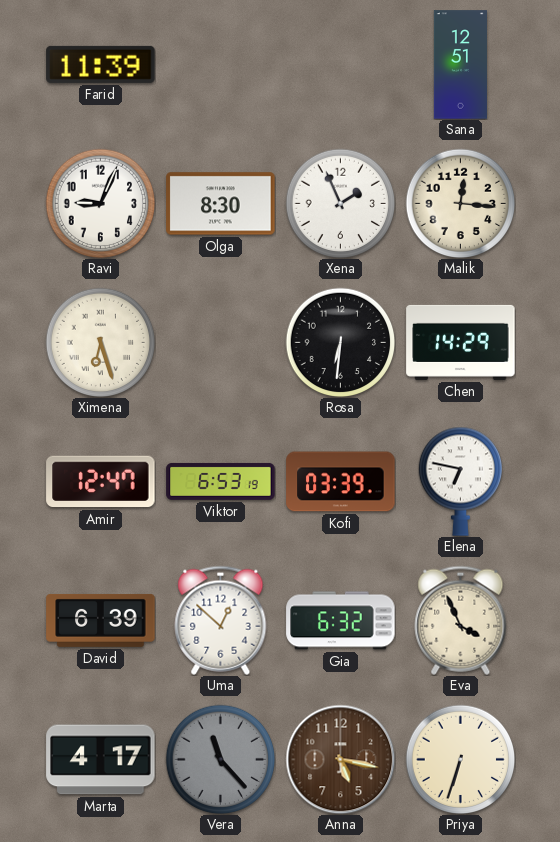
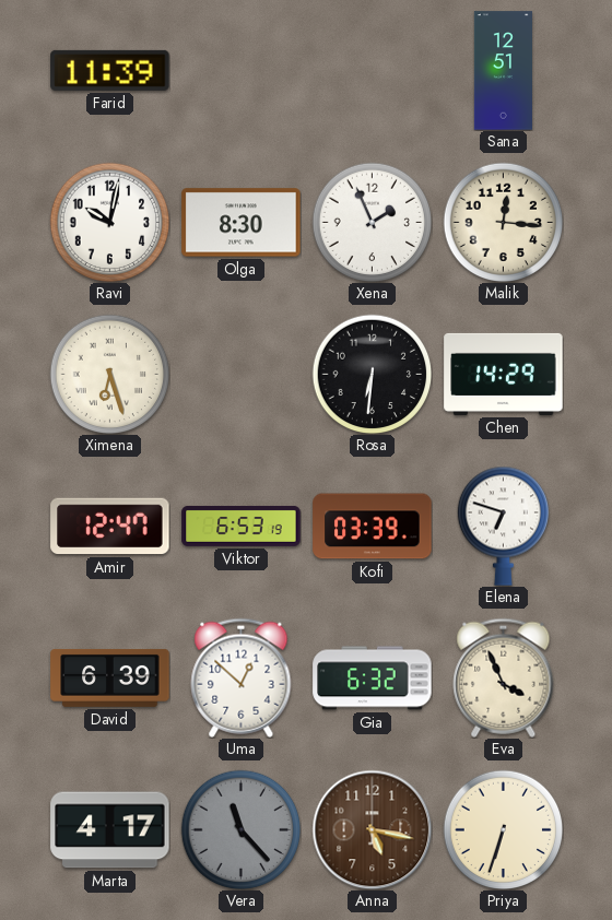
Ravi: 9:04 -> 10:02
Elena: 6:47 -> 6:48
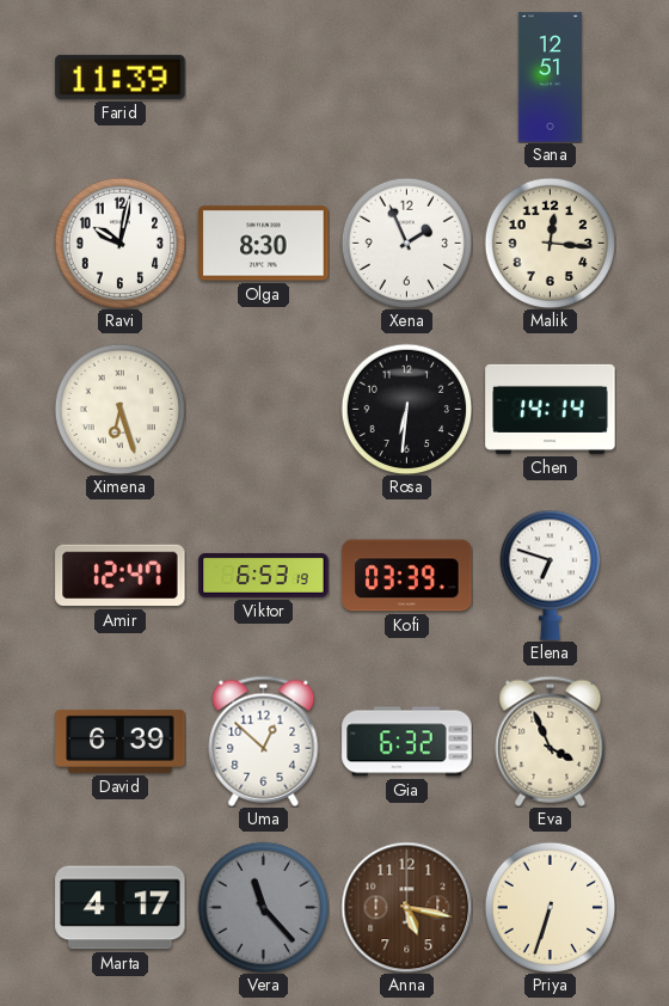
Chen: 14:29 -> 14:14
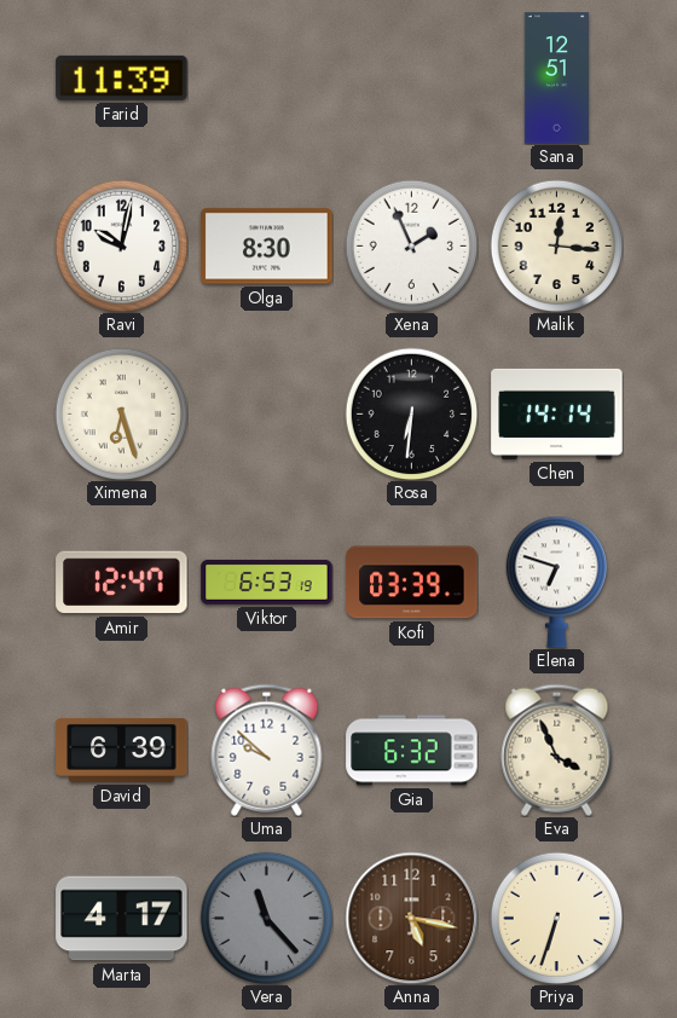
Uma: 12:52 -> 9:52
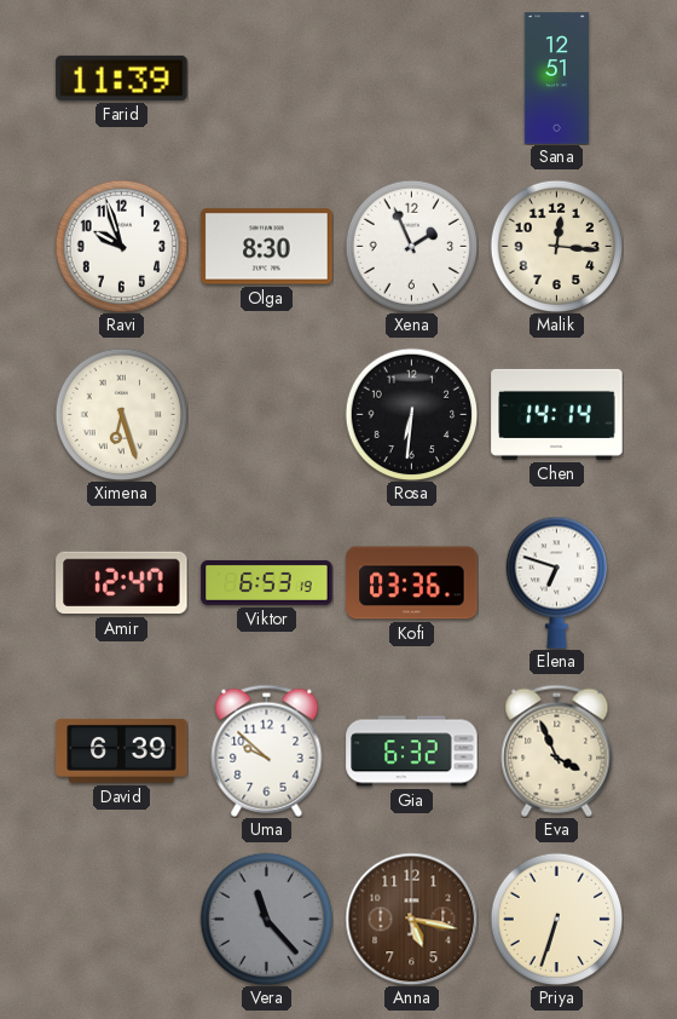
Ravi: 10:02 -> 9:57
Kofi: 03:39 -> 03:36
Marta: 4:17 -> none
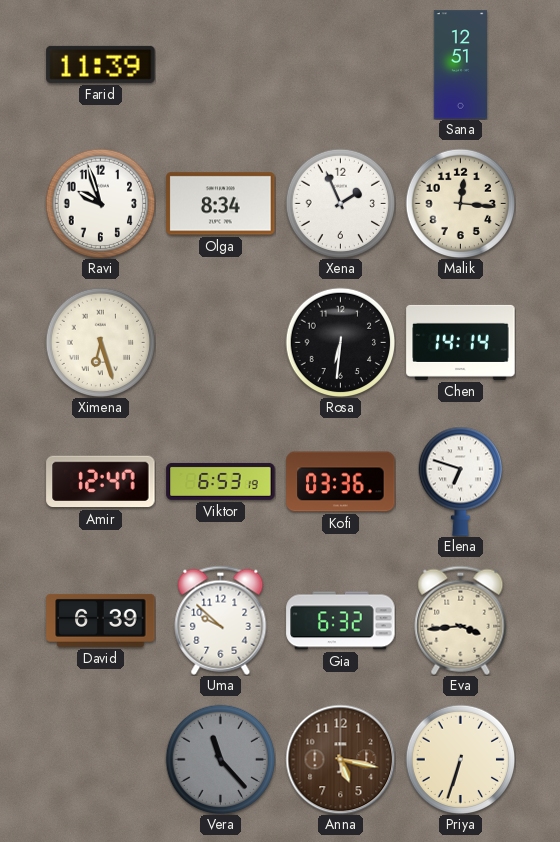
Olga: 8:30 -> 8:34
Eva: 3:56 -> 3:44
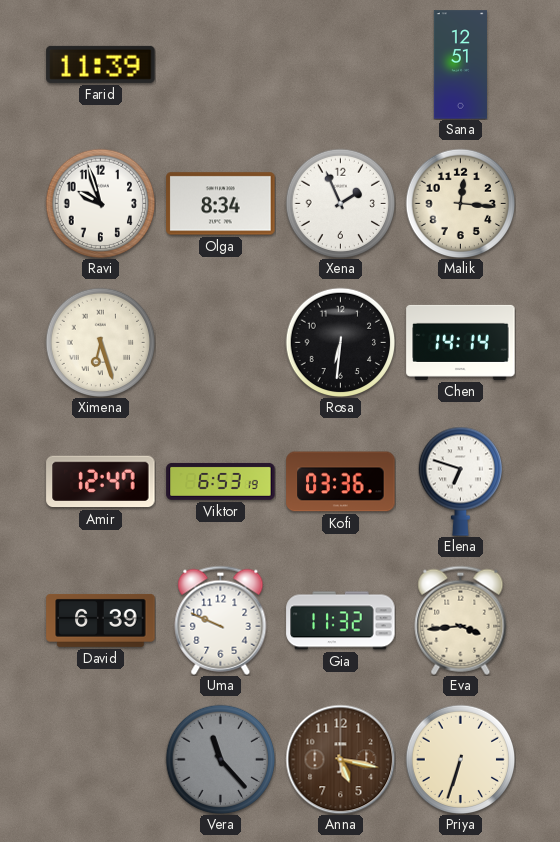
Uma: 9:52 -> 9:49
Gia: 6:32 -> 11:32
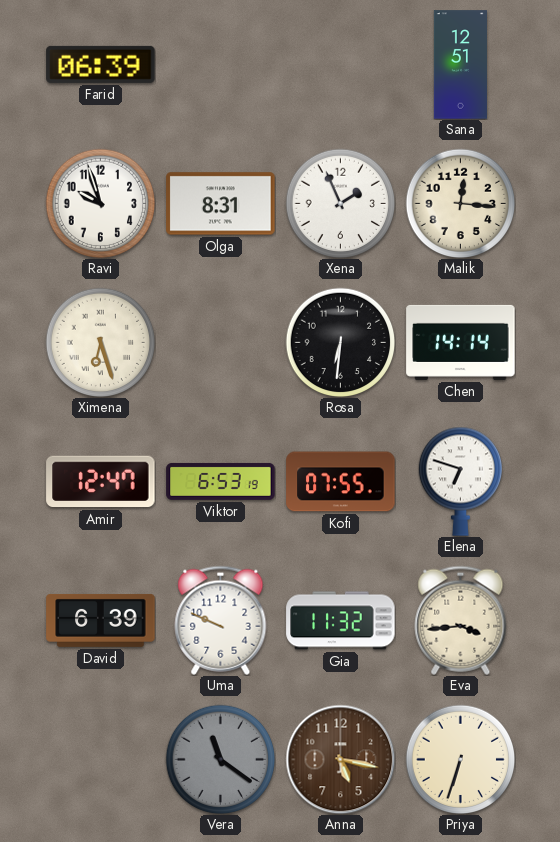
Farid: 11:39 -> 06:39
Olga: 8:34 -> 8:31
Kofi: 03:36 -> 07:55
Vera: 11:23 -> 11:21
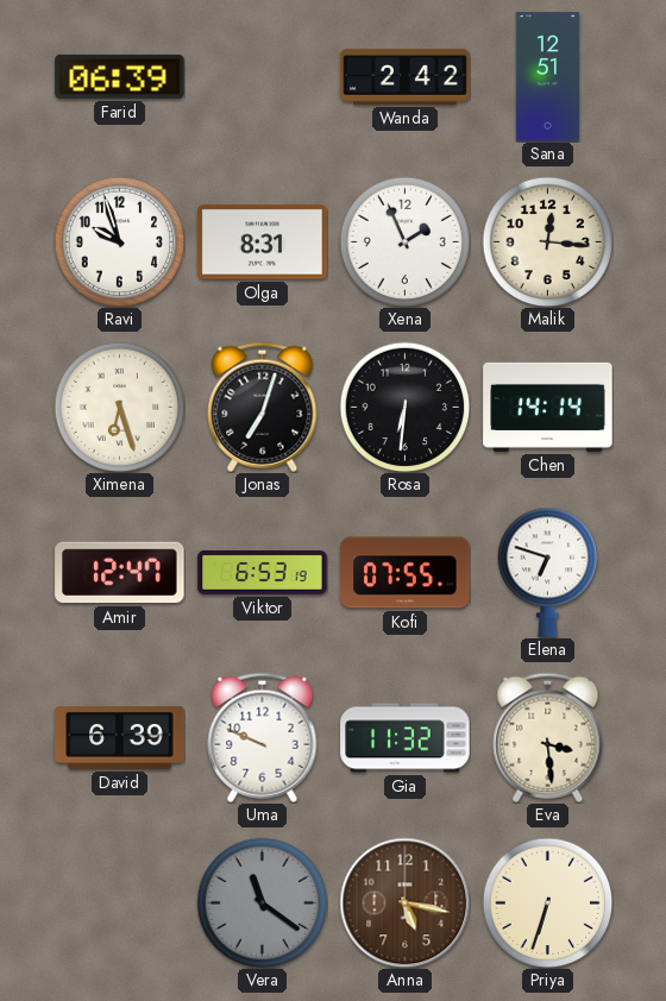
Wanda: none -> 2:42
Jonas: none -> 7:03
Eva: 3:44 -> 3:29
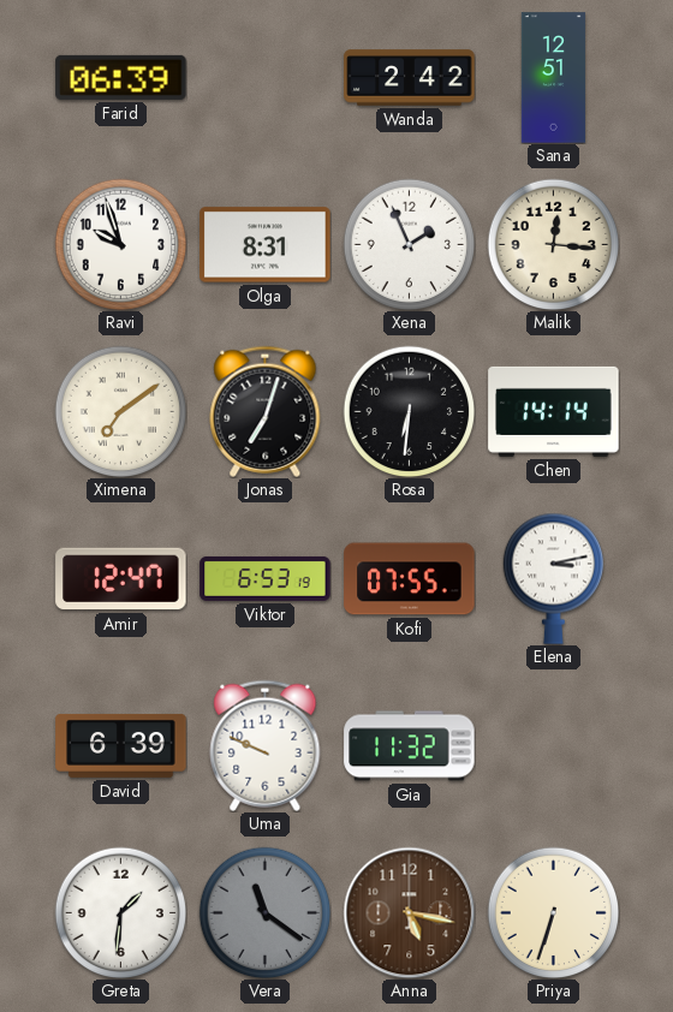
Ximena: 6:27 -> 7:09
Elena: 6:48 -> 3:13
Eva: 3:29 -> none
Greta: none -> 1:31
